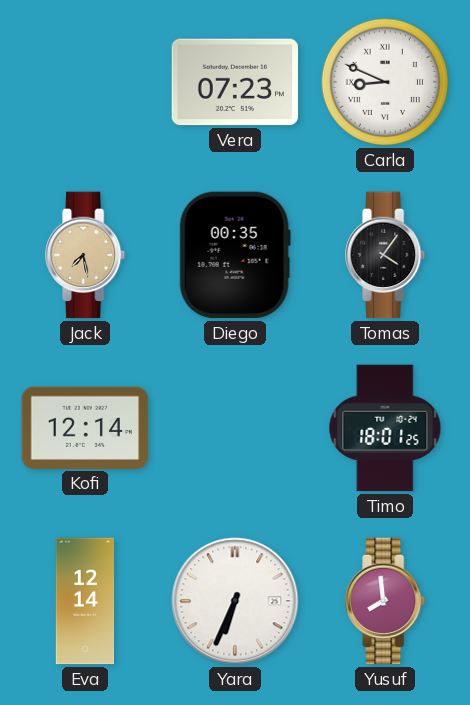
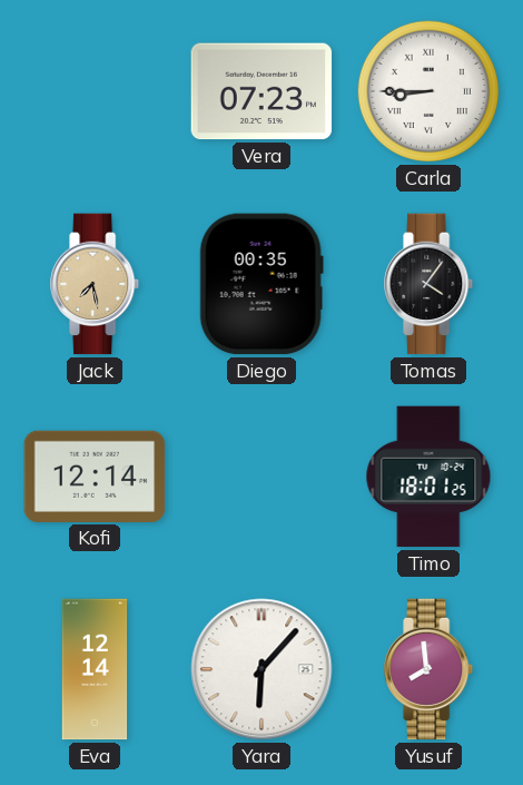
Carla: 8:49 -> 8:45
Yara: 6:34 -> 6:07
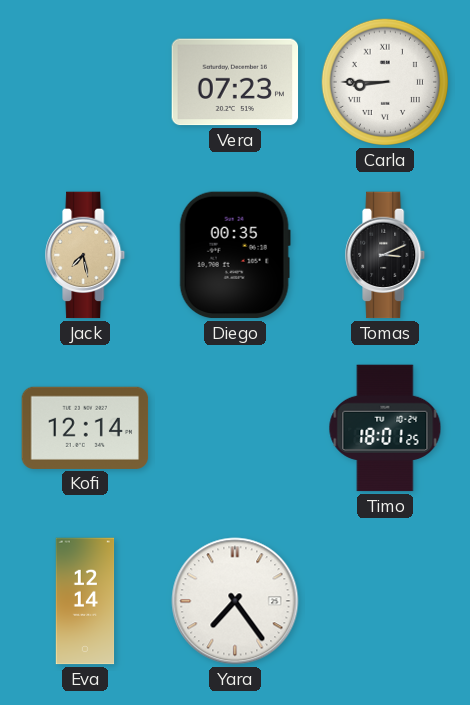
Tomas: 4:06 -> 3:11
Yara: 6:07 -> 7:24
Yusuf: 7:59 -> none
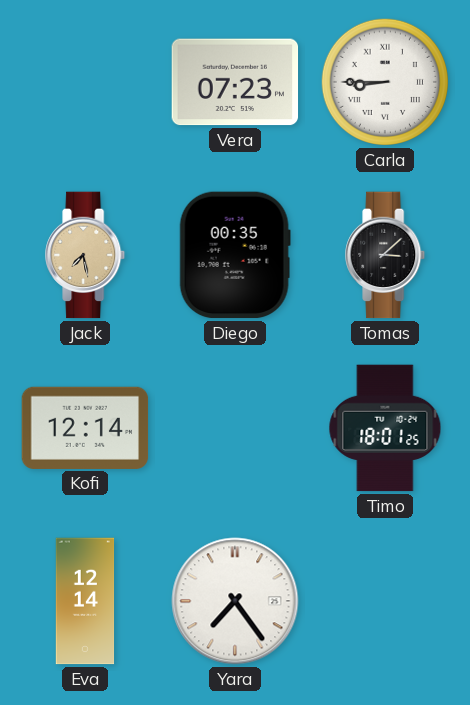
Tomas: 3:11 -> 3:08
